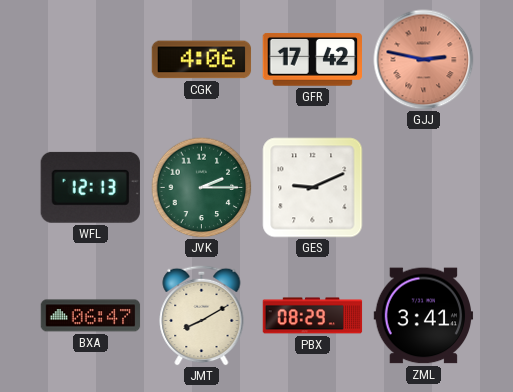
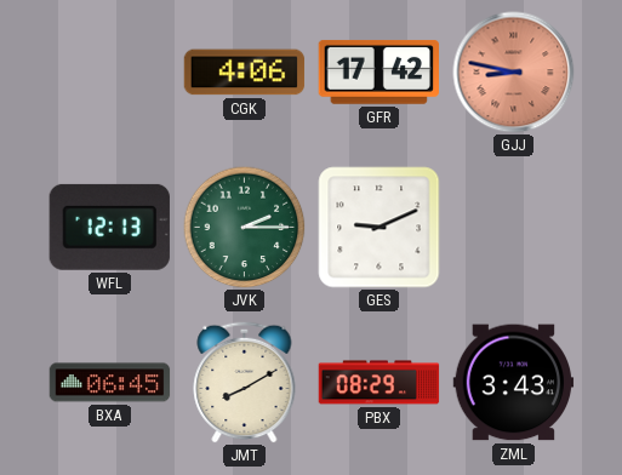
GJJ: 2:47 -> 8:47
BXA: 06:47 -> 06:45
ZML: 3:41 -> 3:43
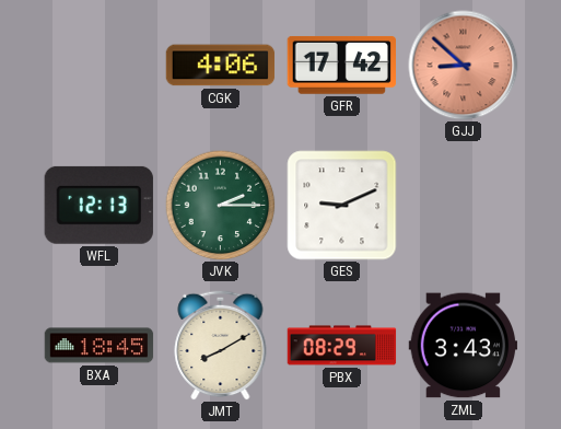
GJJ: 8:47 -> 8:52
BXA: 06:45 -> 18:45
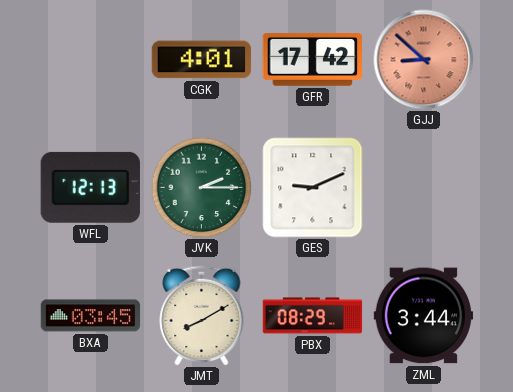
CGK: 4:06 -> 4:01
BXA: 18:45 -> 03:45
ZML: 3:43 -> 3:44
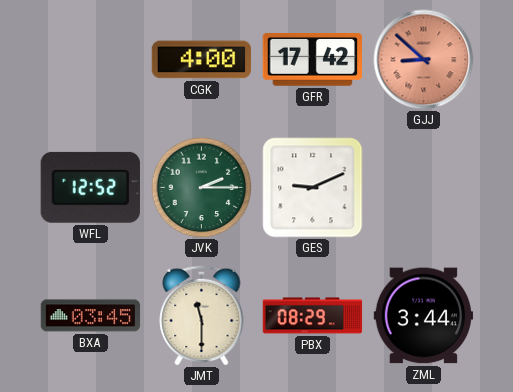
CGK: 4:01 -> 4:00
WFL: 12:13 -> 12:52
JMT: 8:10 -> 11:30
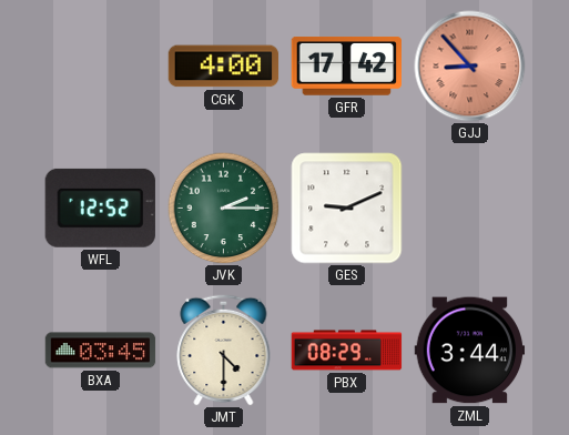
GJJ: 8:52 -> 8:53
JMT: 11:30 -> 4:30
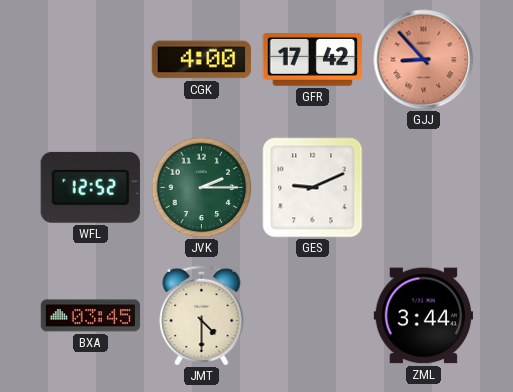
PBX: 08:29 -> none
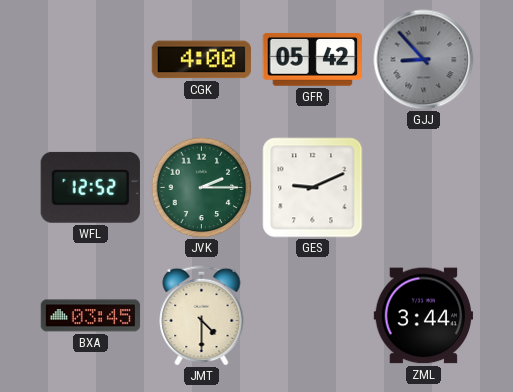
GFR: 17:42 -> 05:42
GJJ dial: salmon -> grey
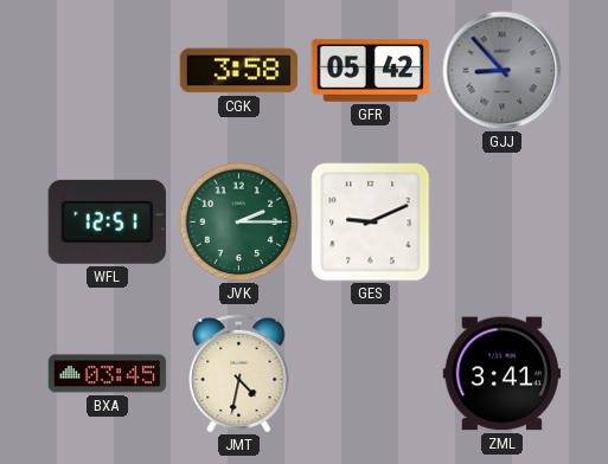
CGK: 4:00 -> 3:58
WFL: 12:52 -> 12:51
JMT: 4:30 -> 4:32
ZML: 3:44 -> 3:41
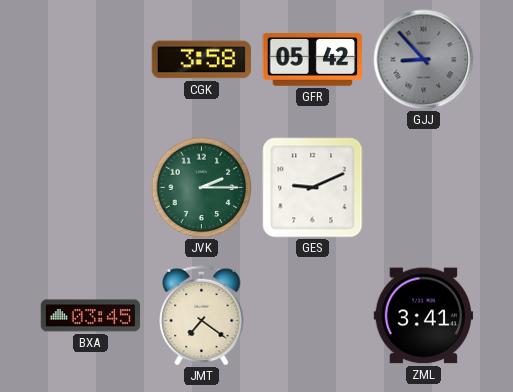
WFL: 12:51 -> none
JMT: 4:32 -> 7:21
